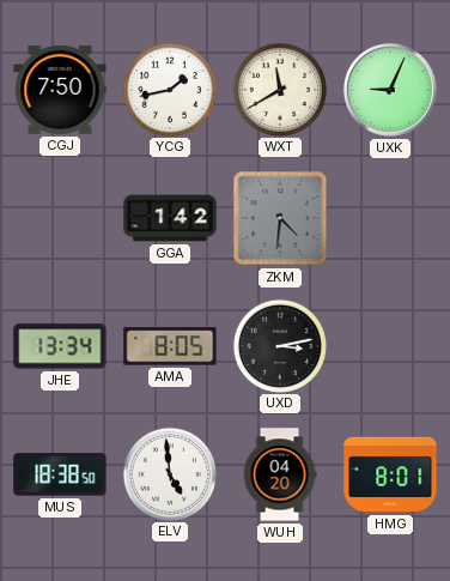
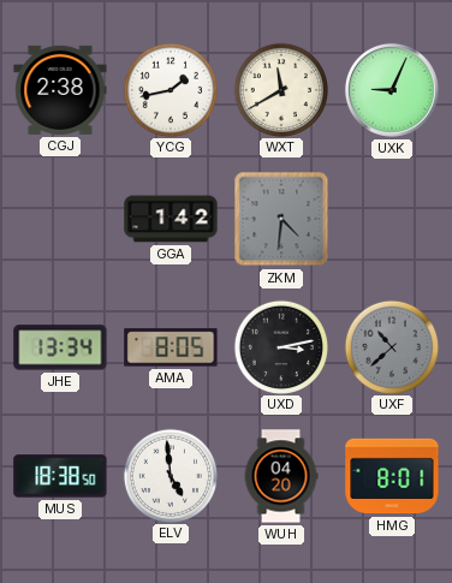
CGJ: 7:50 -> 2:38
UXF: none -> 10:38
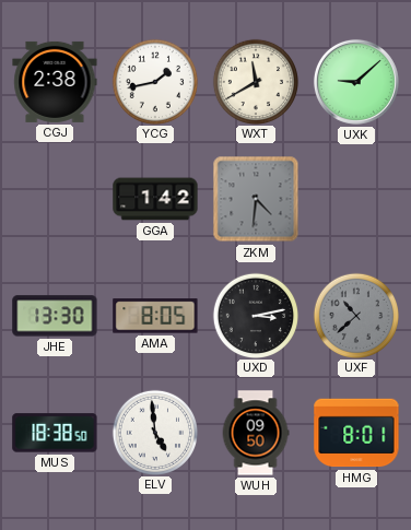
UXK: 9:04 -> 9:08
JHE: 13:34 -> 13:30
WUH: 04:20 -> 09:50
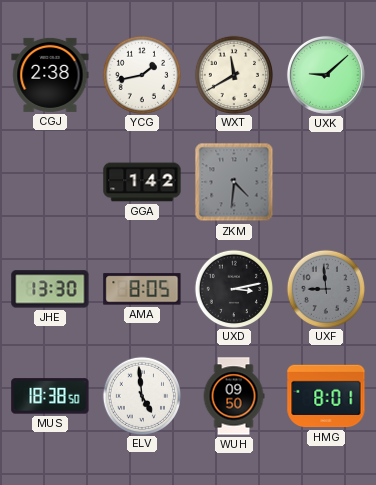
UXF: 10:38 -> 8:59
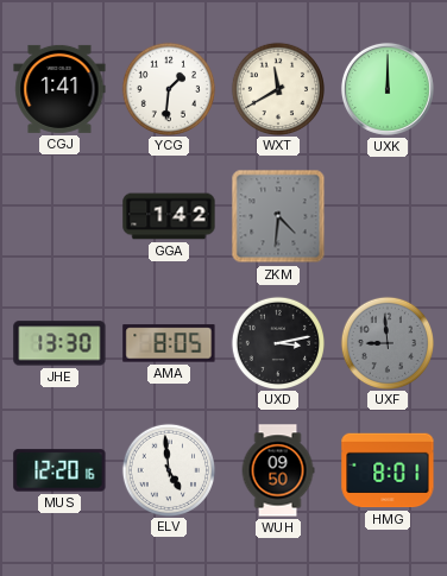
CGJ: 2:38 -> 1:41
YCG: 1:43 -> 1:31
UXK: 9:08 -> 12:00
MUS: 18:38 -> 12:20
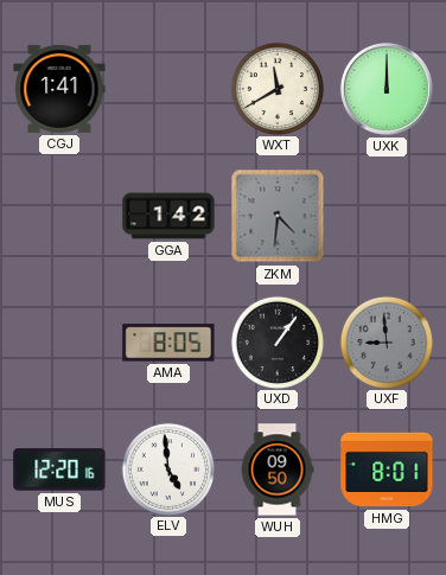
YCG: 1:31 -> none
JHE: 13:30 -> none
UXD: 3:13 -> 1:06
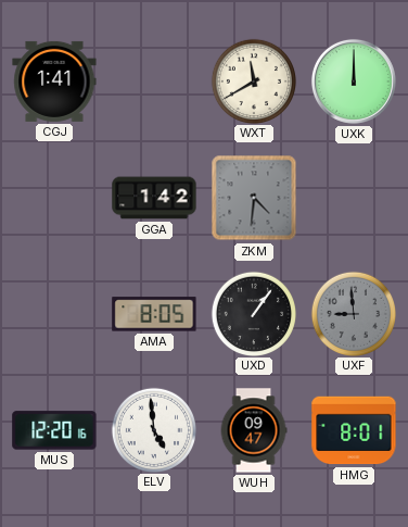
WUH: 09:50 -> 09:47
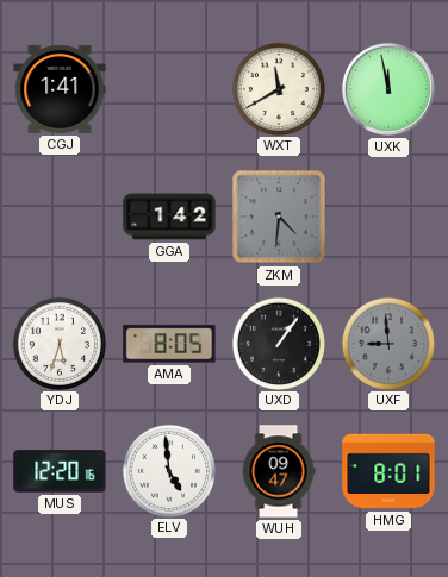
UXK: 12:00 -> 11:58
YDJ: none -> 5:33
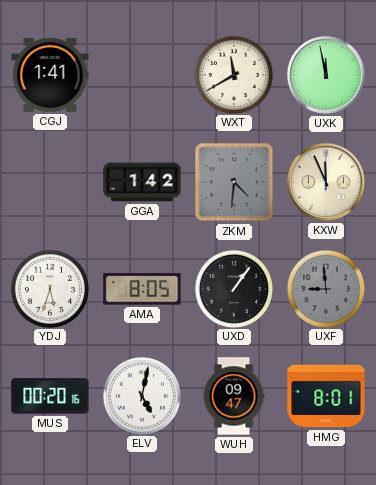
KXW: none -> 11:56
MUS: 12:20 -> 00:20
ELV: 4:59 -> 5:02
